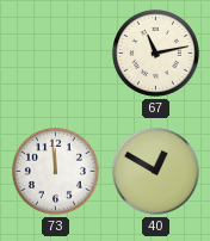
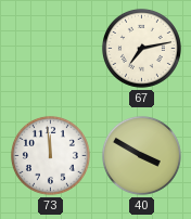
67: 11:13 -> 7:13
40: 12:50 -> 3:50
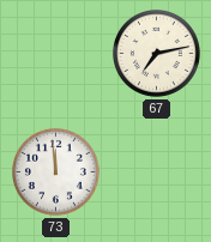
40: 3:50 -> none
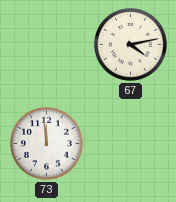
67: 7:13 -> 4:13
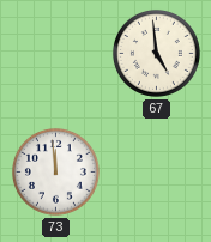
67: 4:13 -> 4:59
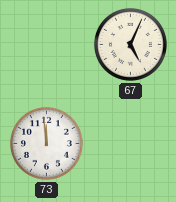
67: 4:59 -> 5:04
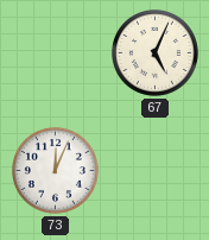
73: 11:59 -> 12:04
